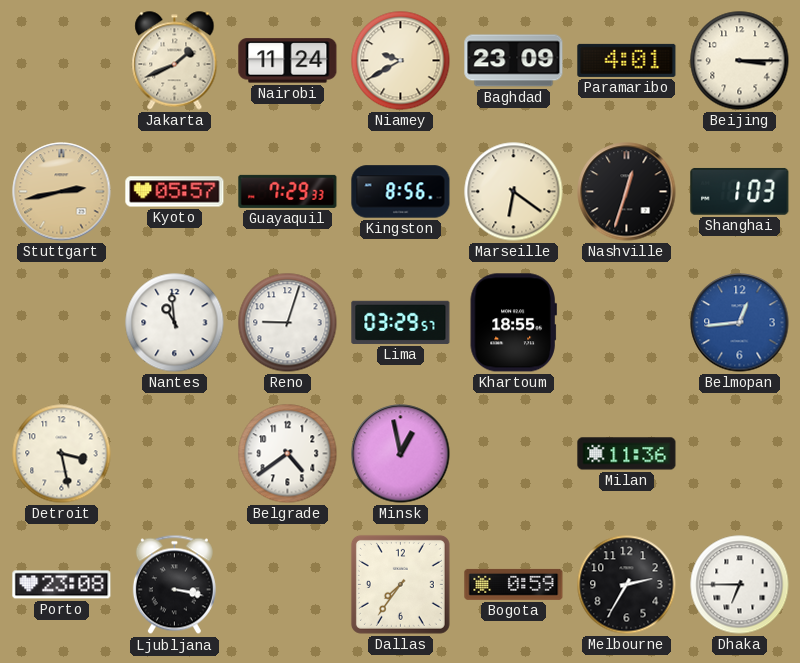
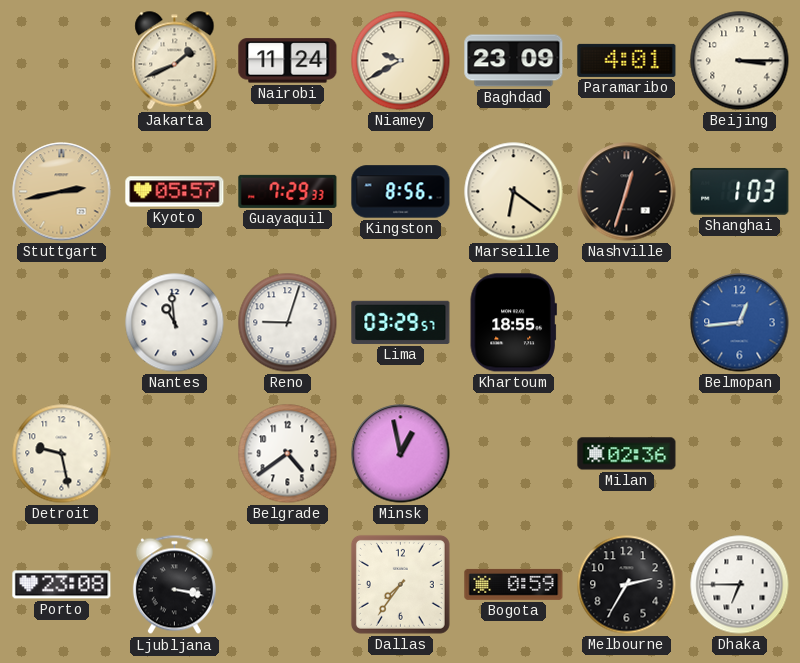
Detroit: 3:28 -> 9:28
Milan: 11:36 -> 02:36
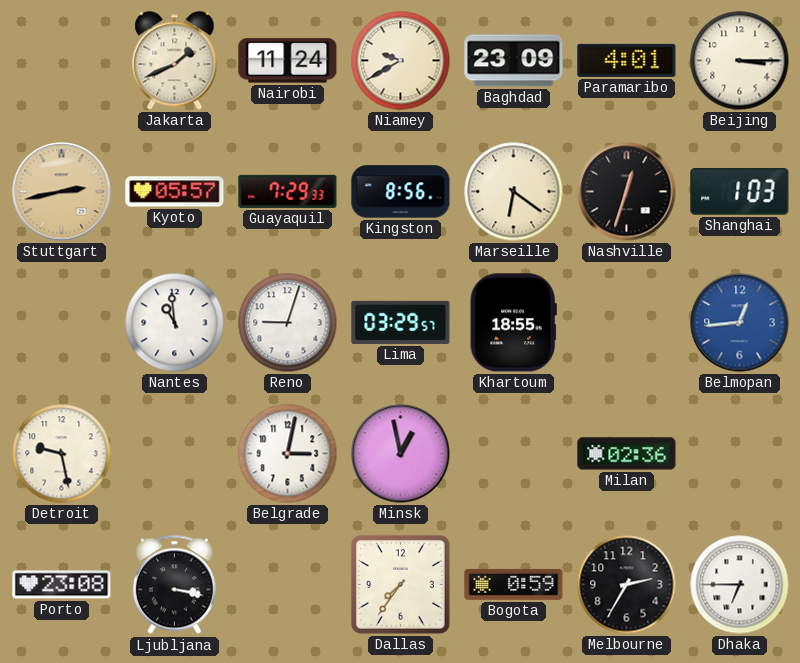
Belgrade: 4:39 -> 3:02
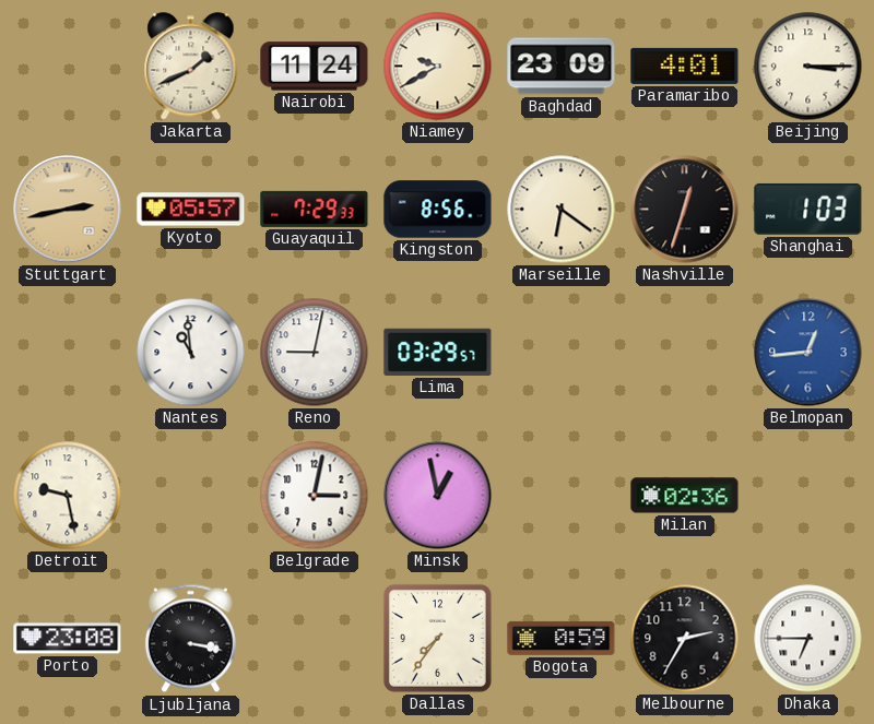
Reno: 9:03 -> 9:02
Khartoum: 18:55 -> none
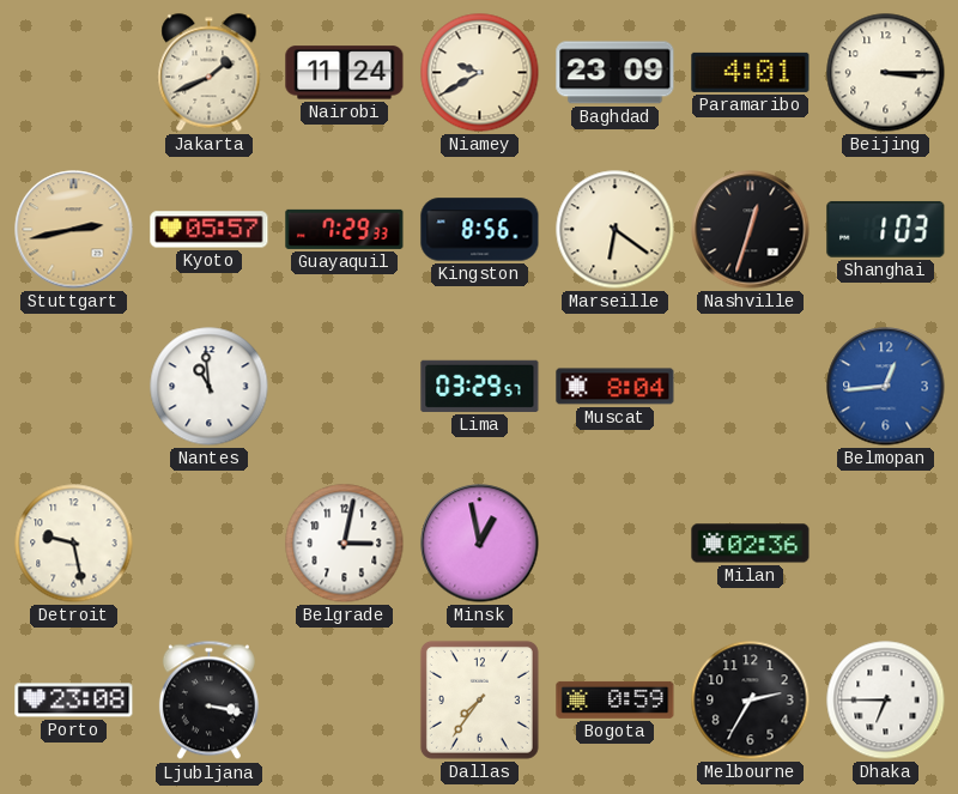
Reno: 9:02 -> none
Muscat: none -> 8:04
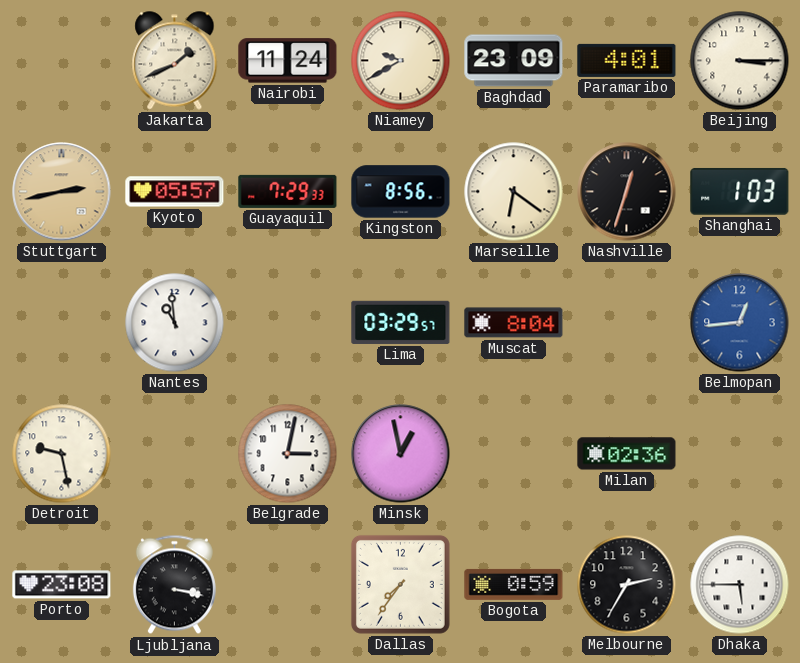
Dhaka: 6:45 -> 5:45
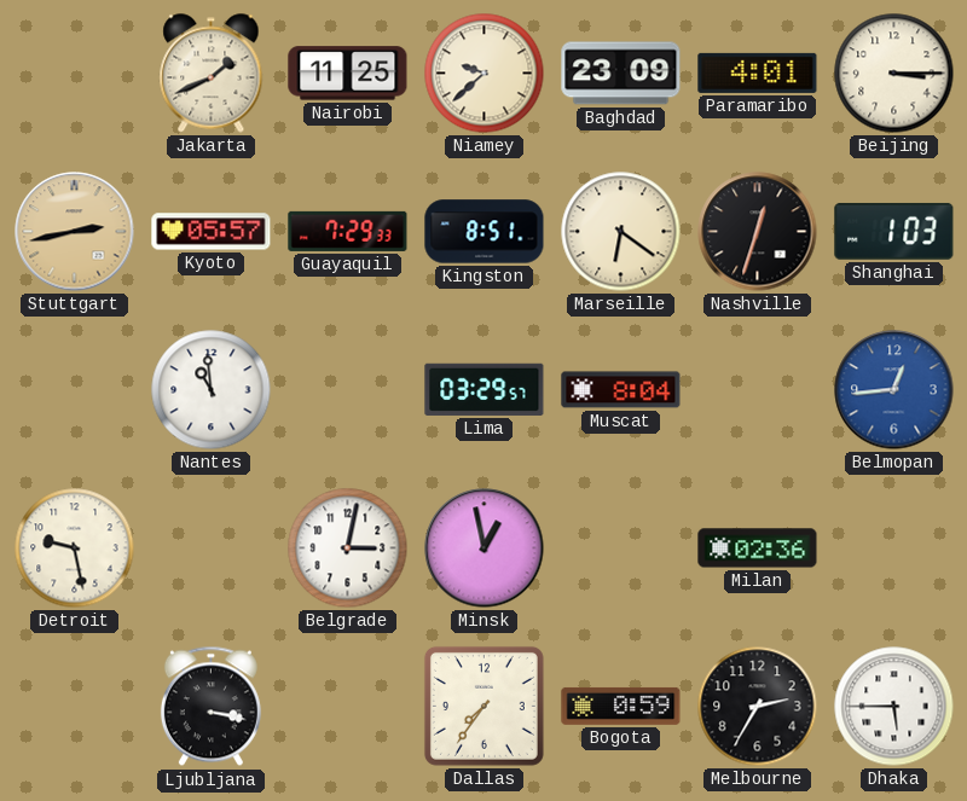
Nairobi: 11:24 -> 11:25
Niamey: 9:40 -> 9:38
Kingston: 8:56 -> 8:51
Porto: 23:08 -> none
